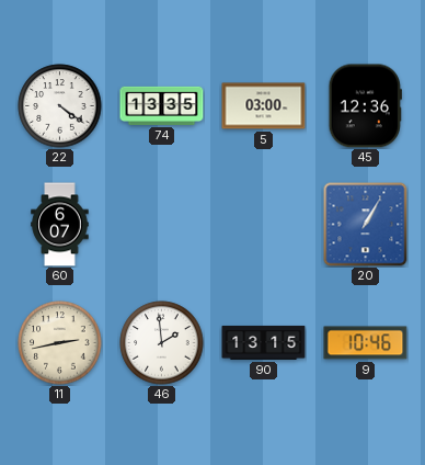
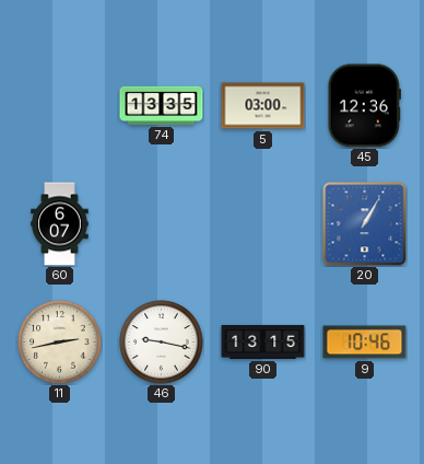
22: 4:21 -> none
46: 1:59 -> 9:17
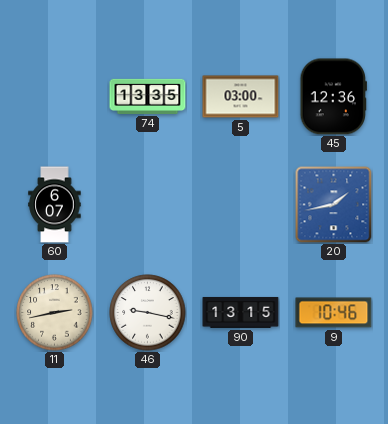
20: 1:05 -> 1:43
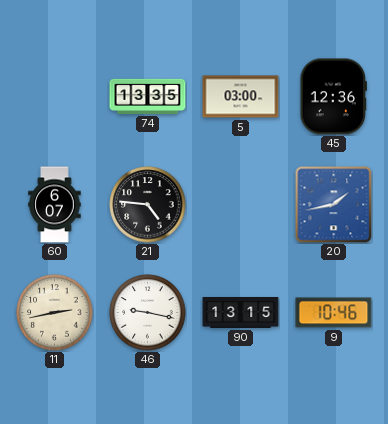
21: none -> 4:46
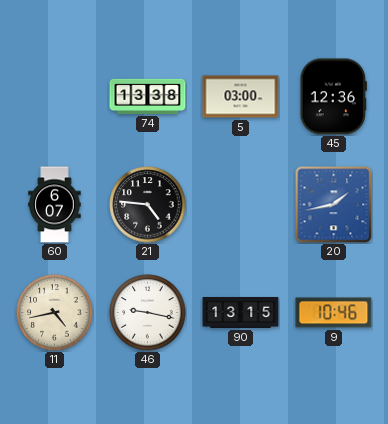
74: 13:35 -> 13:38
11: 2:43 -> 4:43
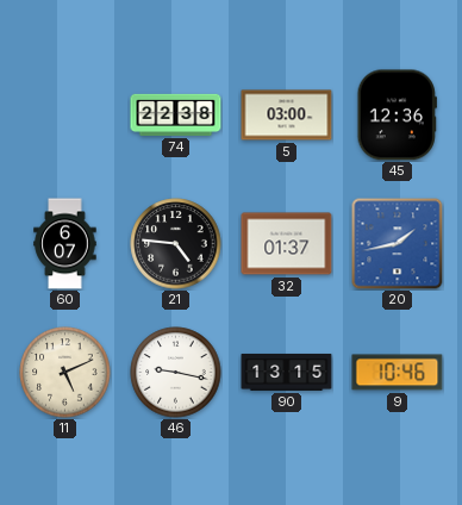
74: 13:38 -> 22:38
32: none -> 01:37
11: 4:43 -> 5:11
